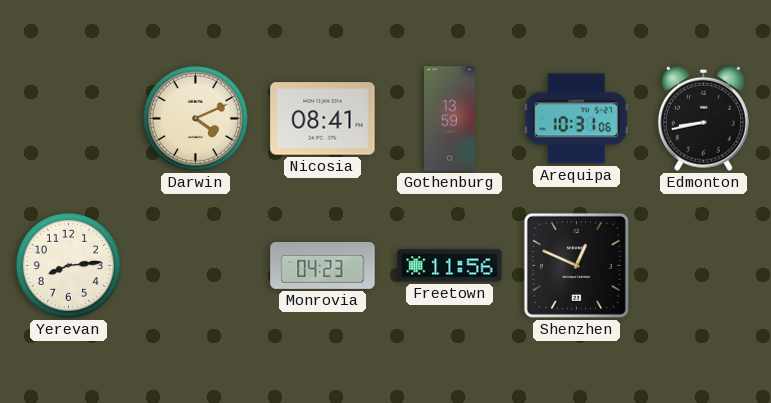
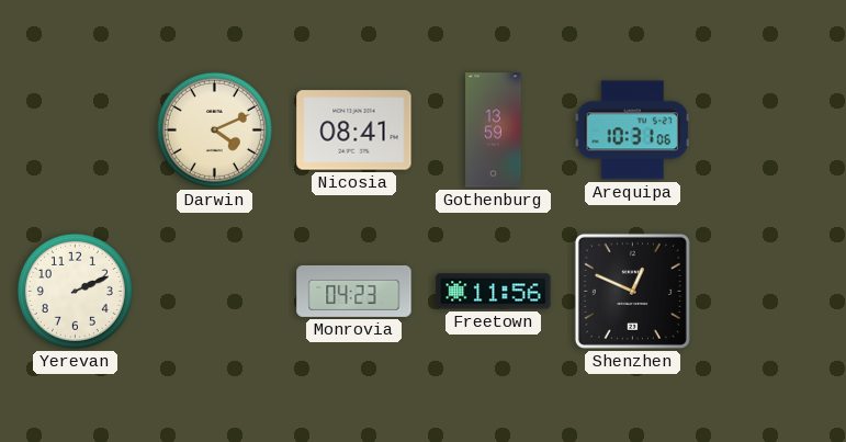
Edmonton: 8:43 -> none
Yerevan: 8:14 -> 2:11
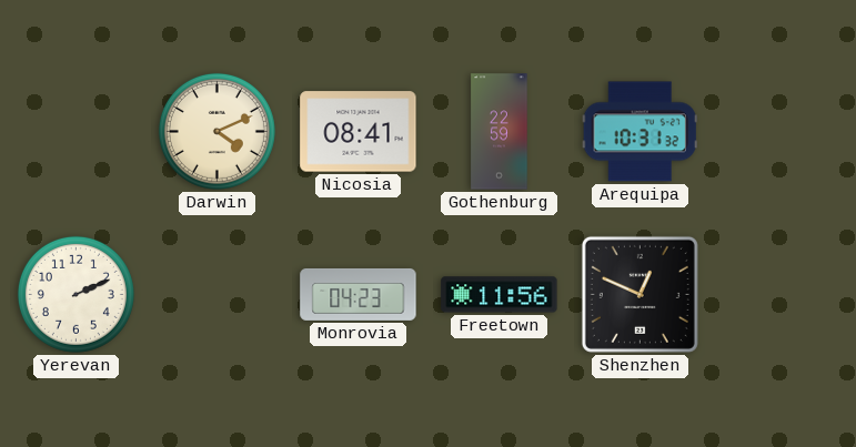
Gothenburg: 13:59 -> 22:59
Arequipa: 10:31:06 -> 10:31:32
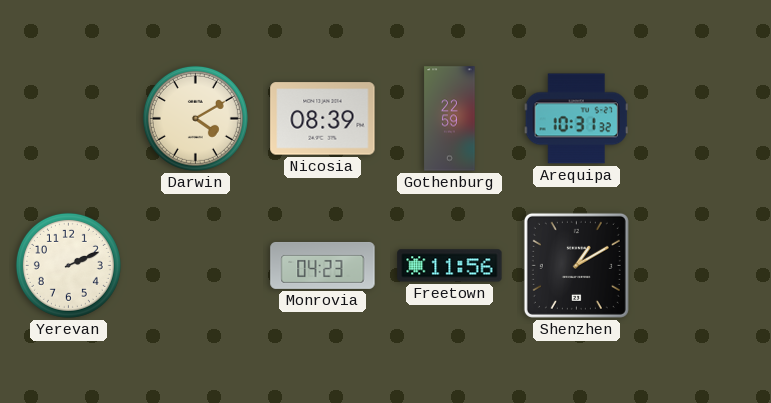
Darwin: 4:11 -> 4:10
Nicosia: 08:41 -> 08:39
Shenzhen: 12:49 -> 1:10
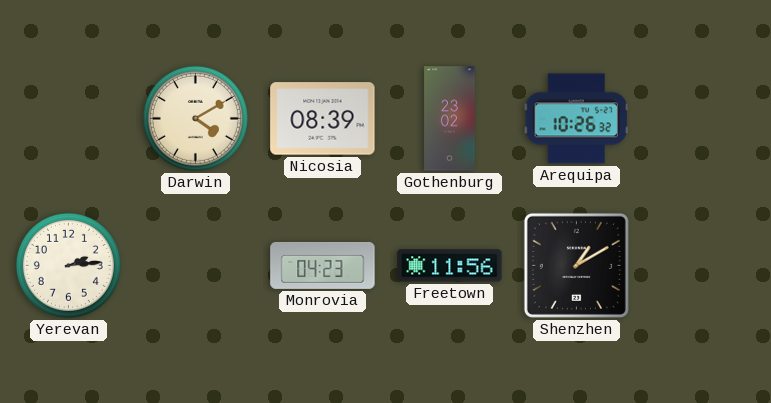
Gothenburg: 22:59 -> 23:02
Arequipa: 10:31 -> 10:26
Yerevan: 2:11 -> 2:14
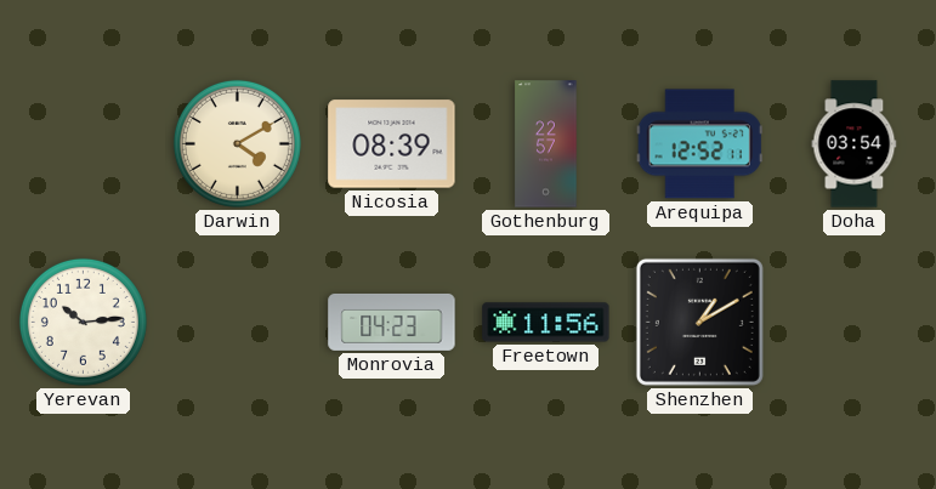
Gothenburg: 23:02 -> 22:57
Arequipa: 10:26 -> 12:52
Doha: none -> 03:54
Yerevan: 2:14 -> 10:14
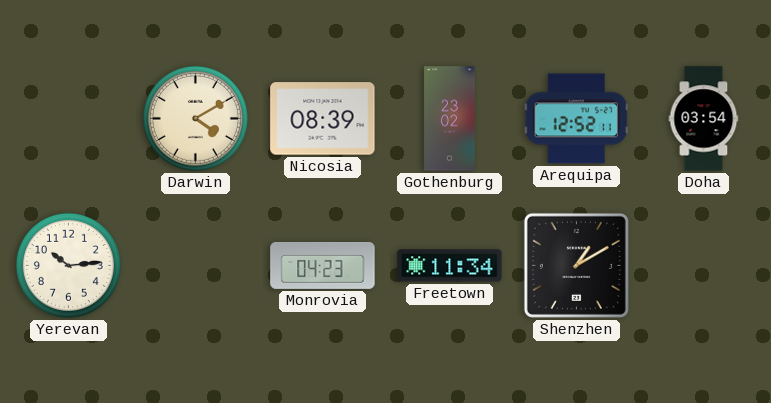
Gothenburg: 22:57 -> 23:02
Freetown: 11:56 -> 11:34
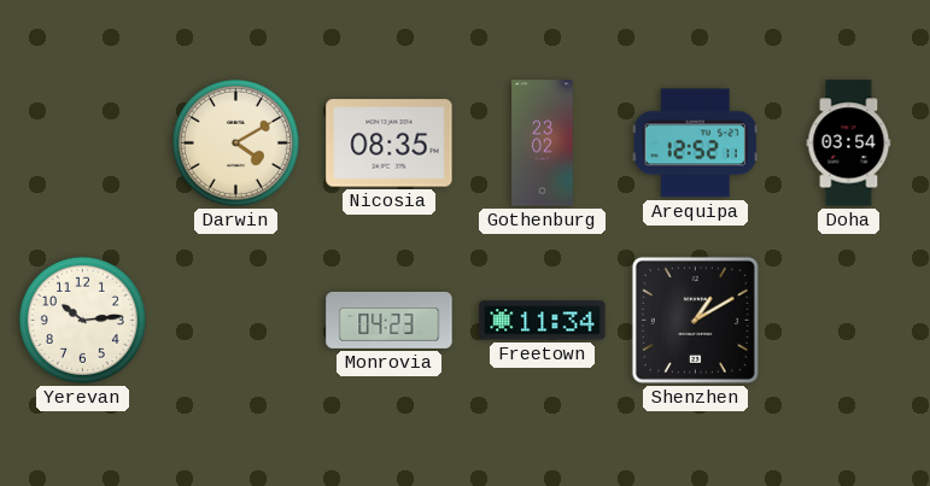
Nicosia: 08:39 -> 08:35
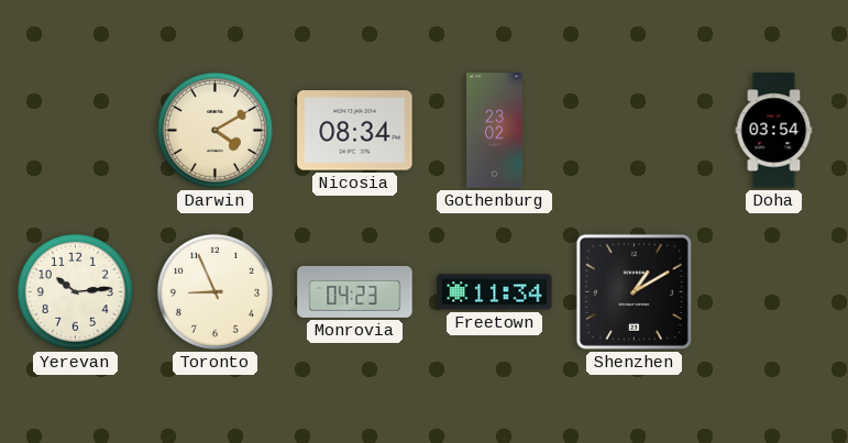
Nicosia: 08:35 -> 08:34
Arequipa: 12:52 -> none
Toronto: none -> 8:56
